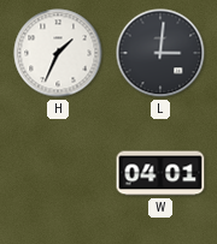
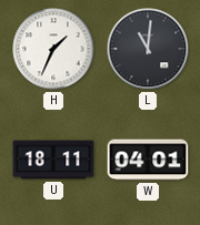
L: 3:01 -> 11:01
U: none -> 18:11
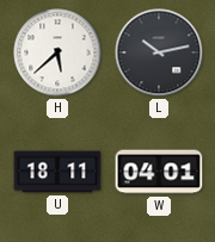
H: 1:34 -> 5:38
L: 11:01 -> 10:13
